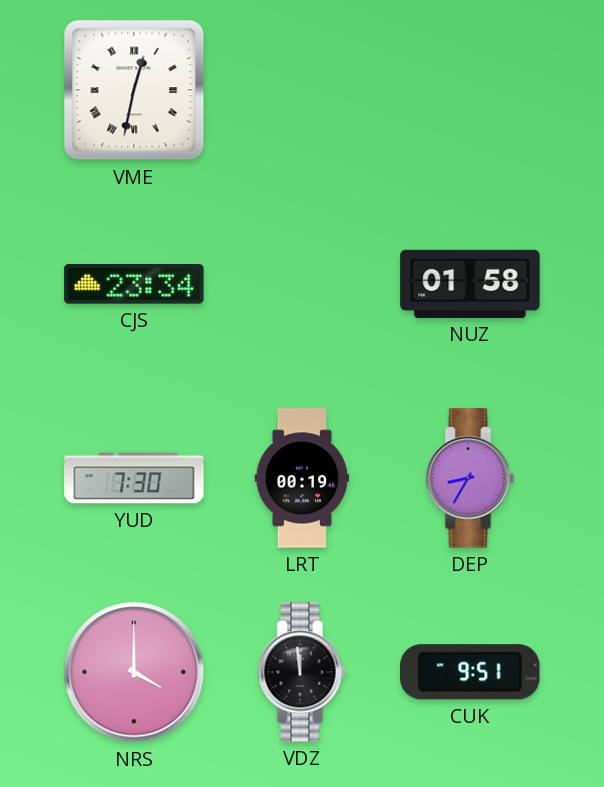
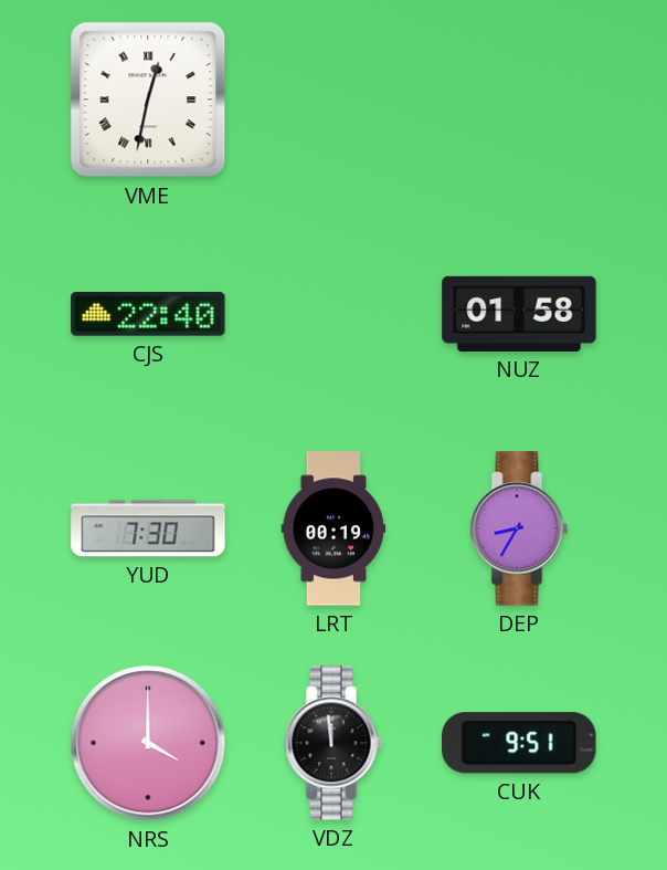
CJS: 23:34 -> 22:40
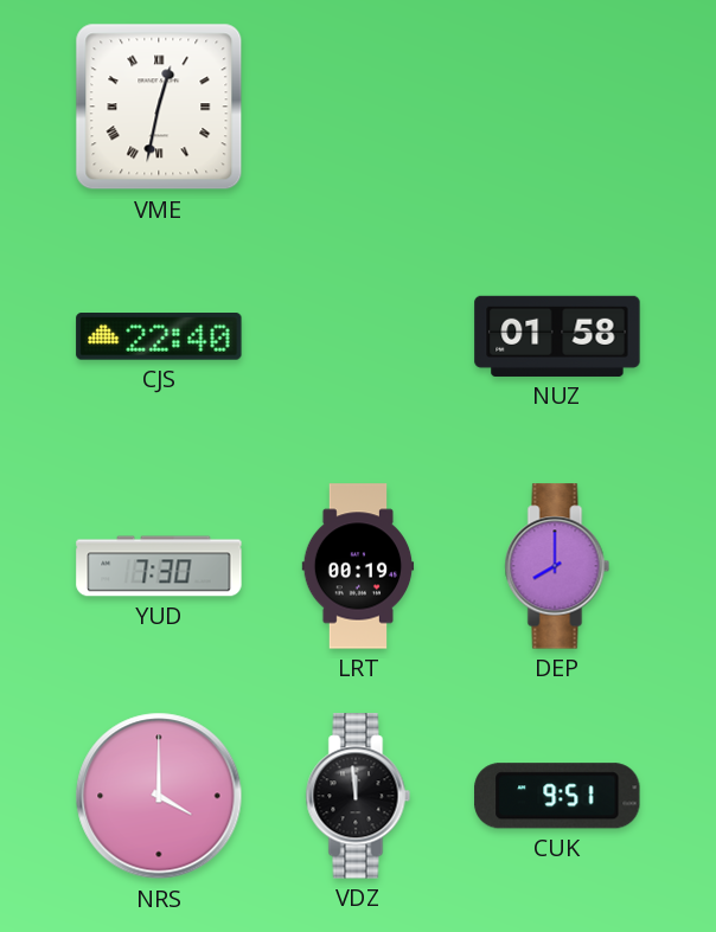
DEP: 8:35 -> 8:00
